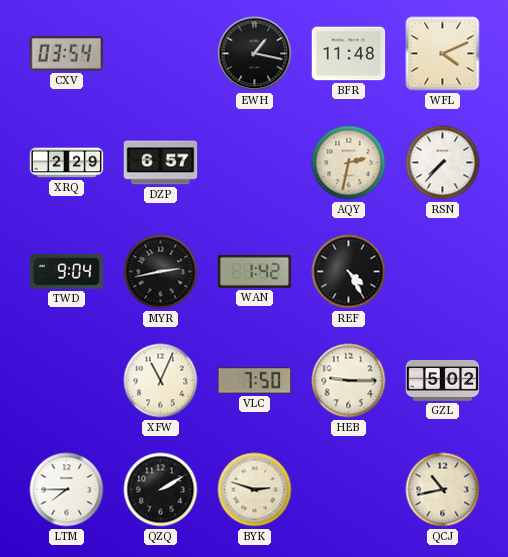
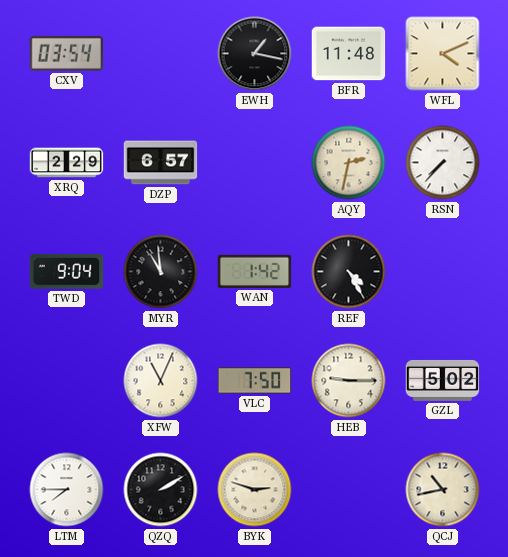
MYR: 2:43 -> 10:59
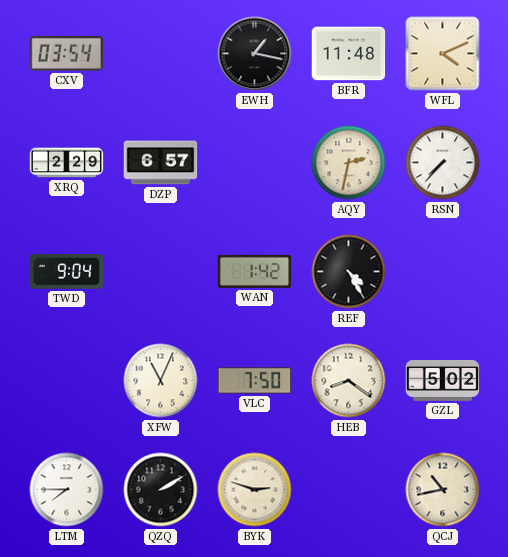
MYR: 10:59 -> none
HEB: 9:15 -> 8:21
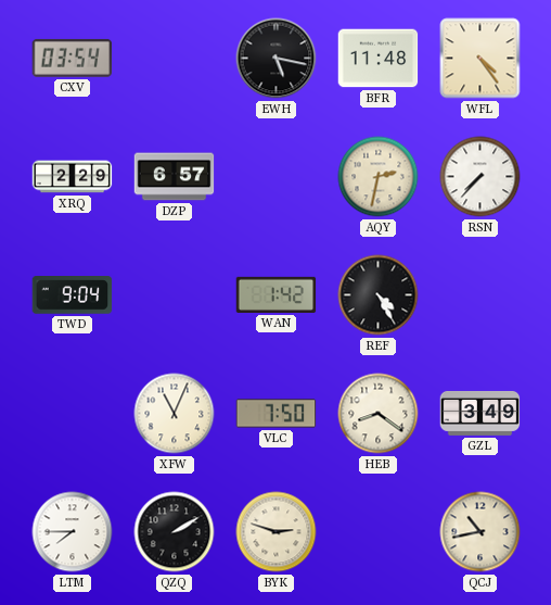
EWH: 1:17 -> 5:17
WFL: 4:11 -> 4:24
GZL: 5:02 -> 3:49
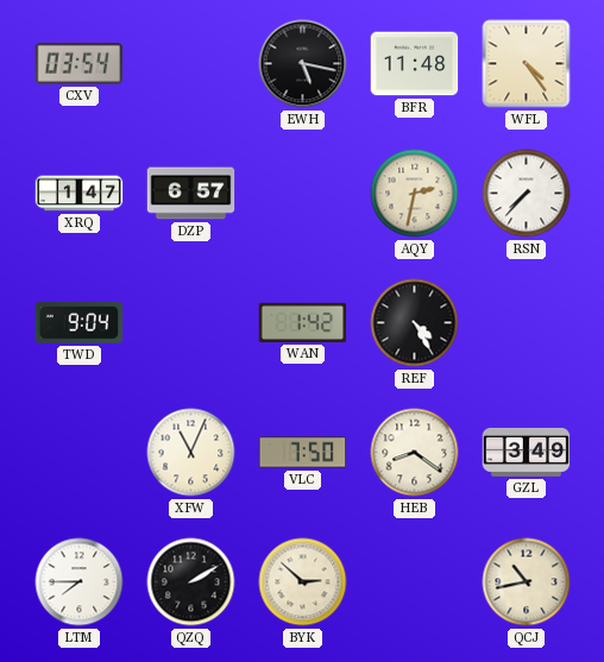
XRQ: 2:29 -> 1:47
BYK: 2:48 -> 2:52
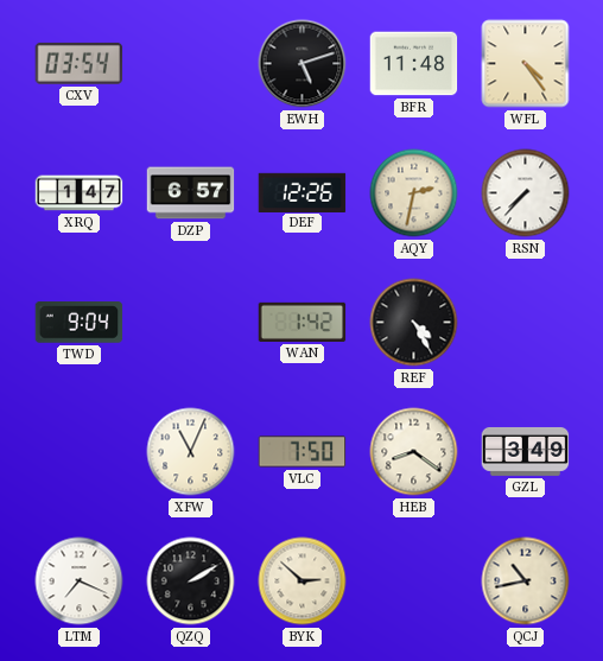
EWH: 5:17 -> 5:12
DEF: none -> 12:26
LTM: 7:45 -> 7:19
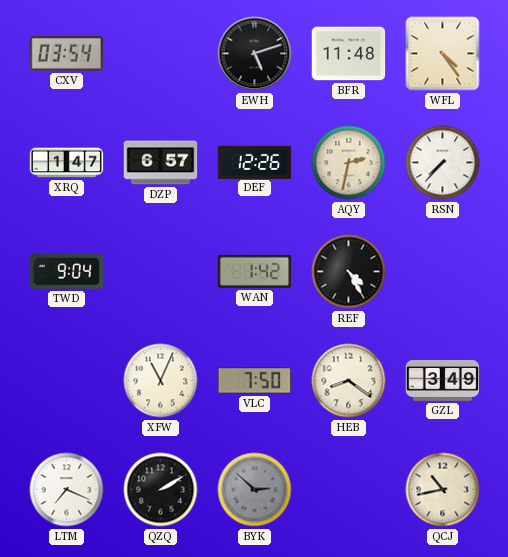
BYK dial: cream -> grey
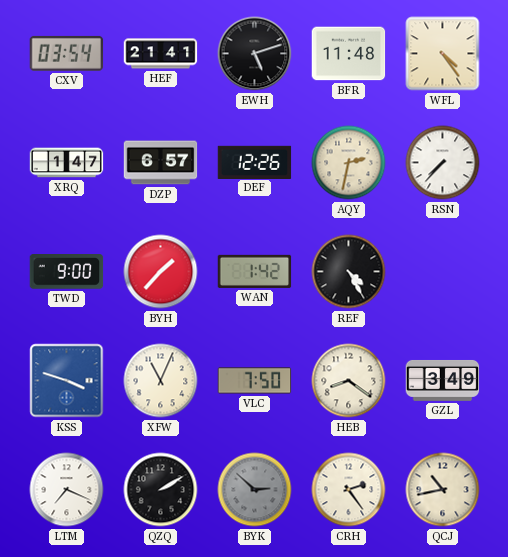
HEF: none -> 21:41
TWD: 9:04 -> 9:00
BYH: none -> 1:37
KSS: none -> 3:48
CRH: none -> 2:24
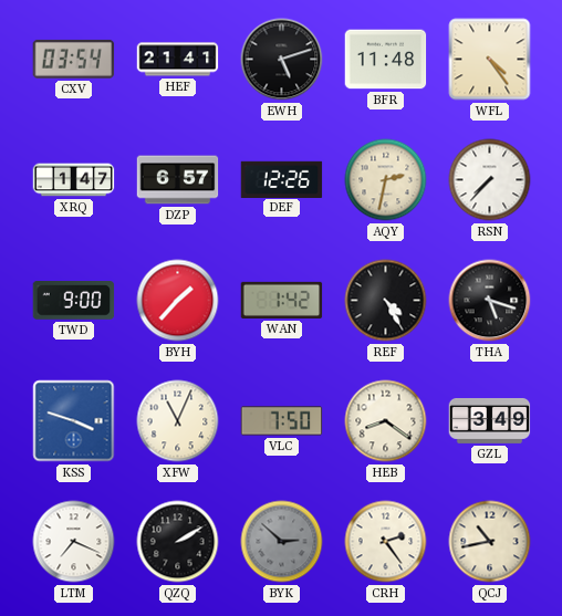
THA: none -> 5:18
